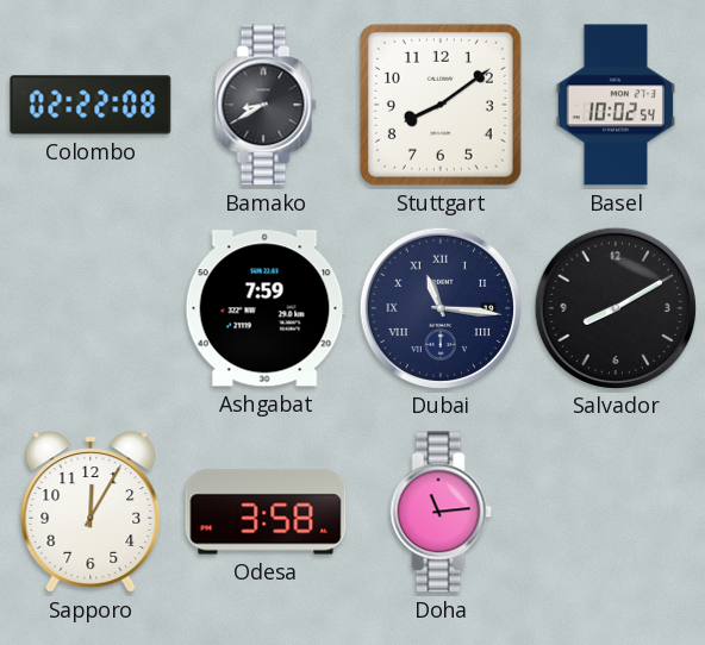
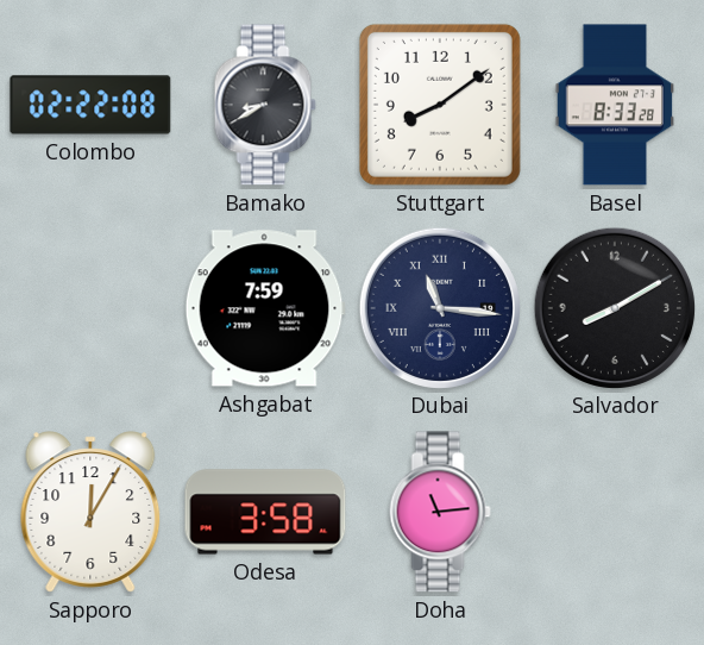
Basel: 10:02 -> 8:33
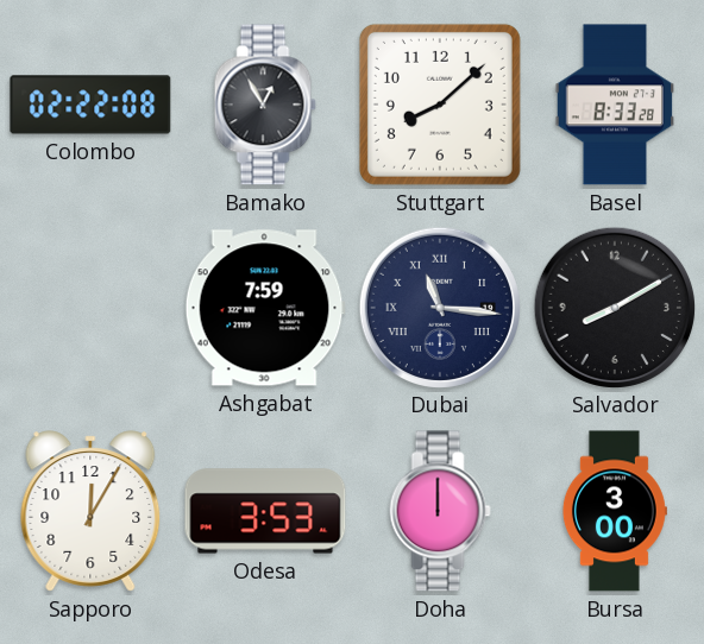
Bamako: 8:40 -> 12:55
Stuttgart: 8:09 -> 8:08
Odesa: 3:58 -> 3:53
Doha: 11:14 -> 12:00
Bursa: none -> 3:00
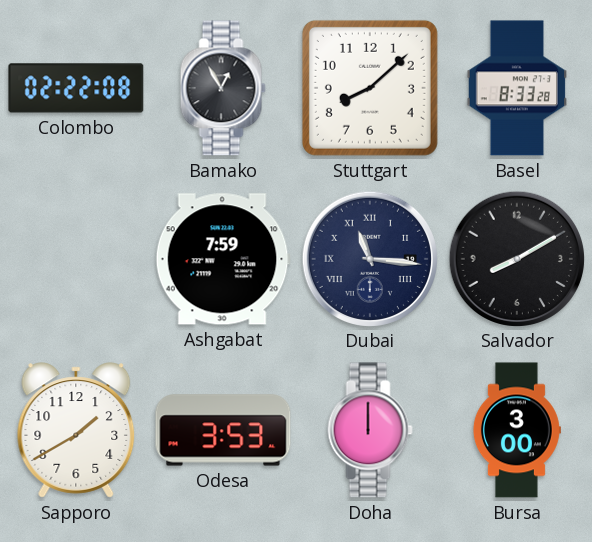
Sapporo: 12:05 -> 1:40
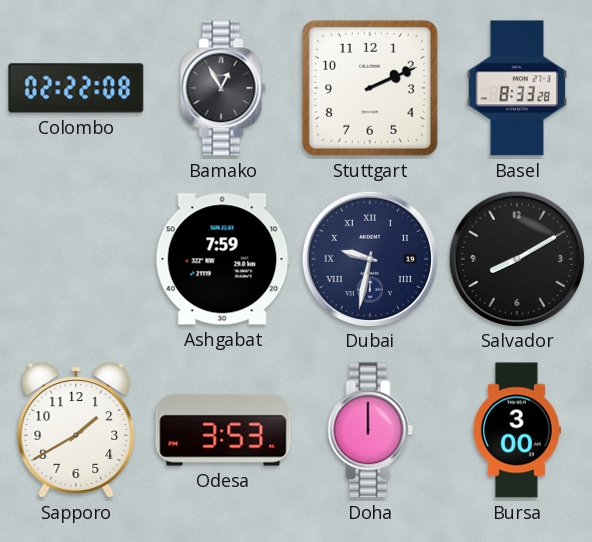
Stuttgart: 8:08 -> 2:11
Dubai: 11:16 -> 9:32
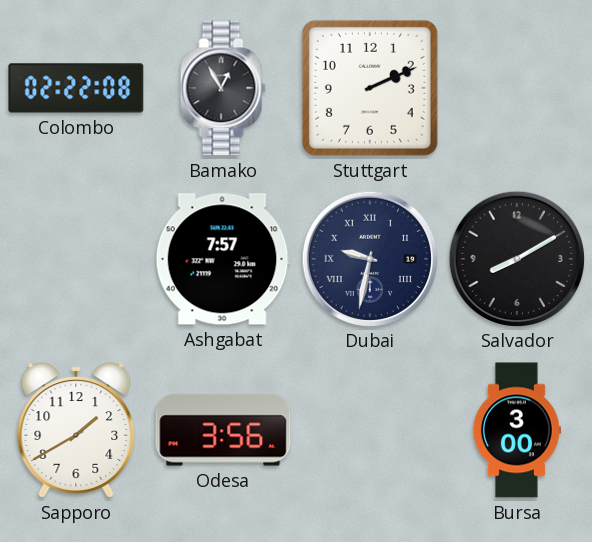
Basel: 8:33 -> none
Ashgabat: 7:59 -> 7:57
Odesa: 3:53 -> 3:56
Doha: 12:00 -> none
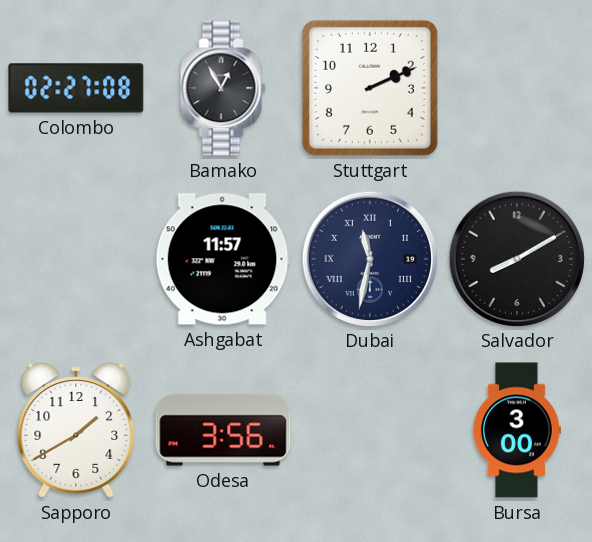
Colombo: 02:22 -> 02:27
Ashgabat: 7:57 -> 11:57
Dubai: 9:32 -> 11:32
